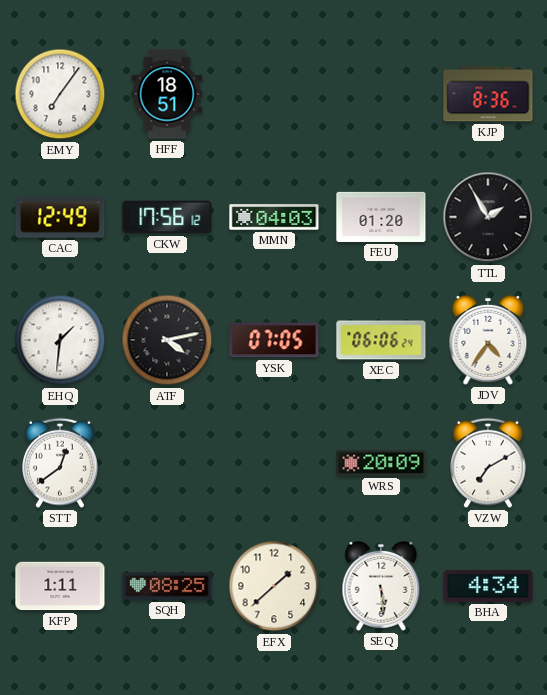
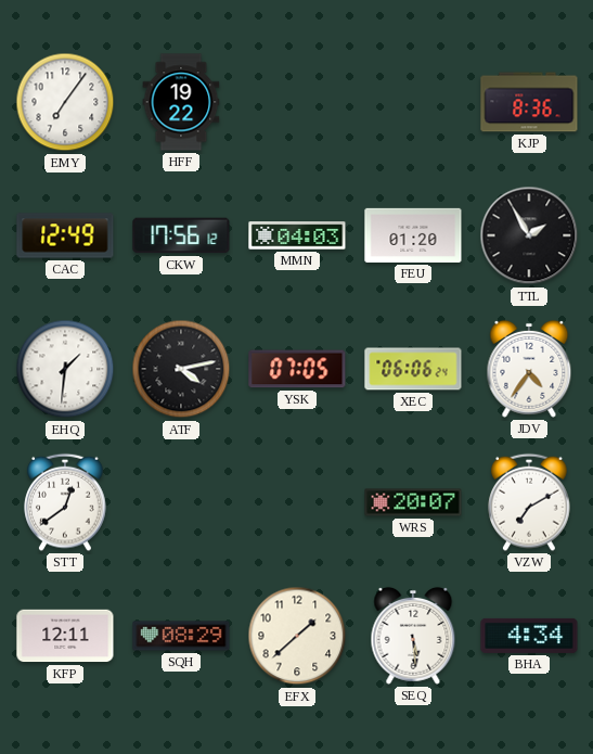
HFF: 18:51 -> 19:22
WRS: 20:09 -> 20:07
KFP: 1:11 -> 12:11
SQH: 08:25 -> 08:29
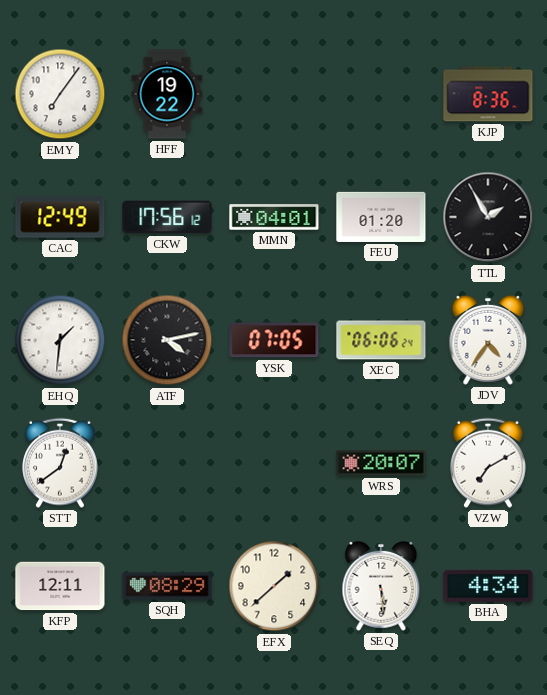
MMN: 04:03 -> 04:01
